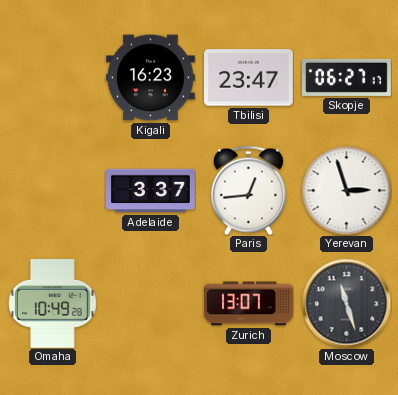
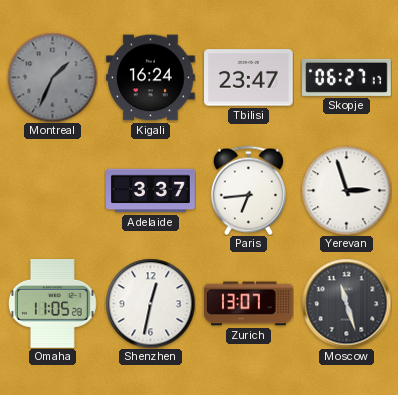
Montreal: none -> 1:34
Kigali: 16:23 -> 16:24
Paris: 12:44 -> 6:44
Omaha: 10:49 -> 11:05
Shenzhen: none -> 12:32
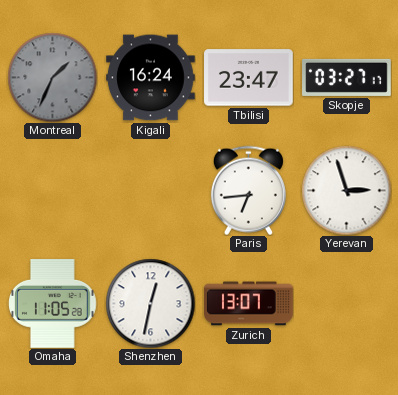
Skopje: 06:27 -> 03:27
Adelaide: 3:37 -> none
Moscow: 11:27 -> none
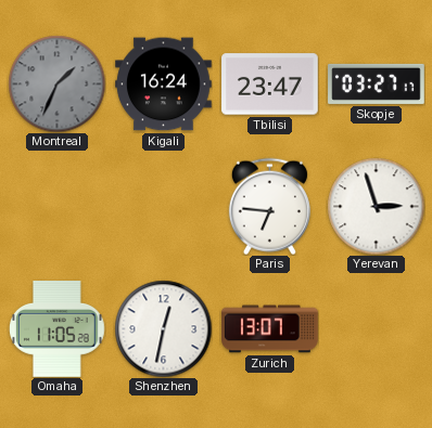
Paris: 6:44 -> 6:46
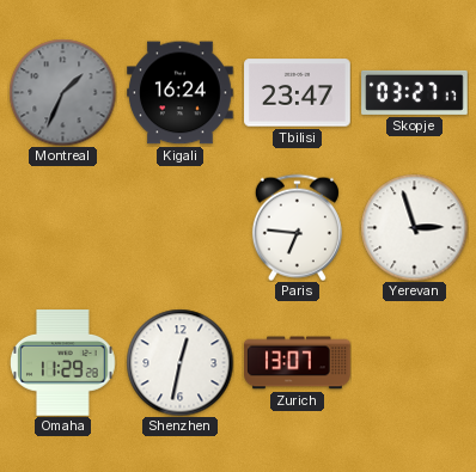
Omaha: 11:05 -> 11:29
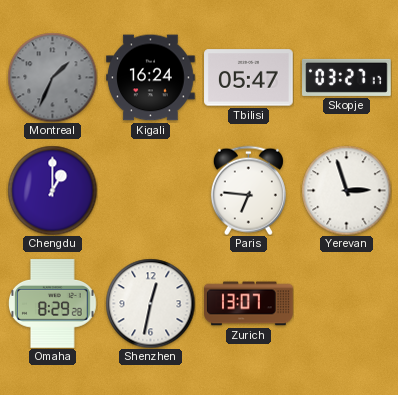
Tbilisi: 23:47 -> 05:47
Chengdu: none -> 1:00
Omaha: 11:29 -> 8:29
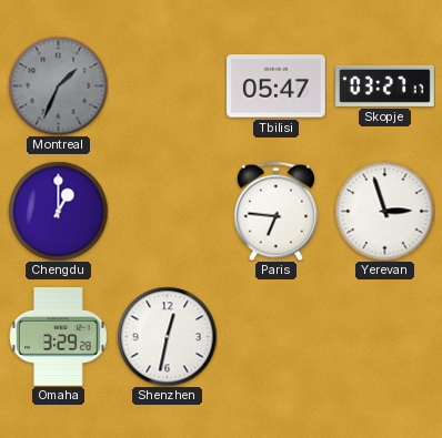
Kigali: 16:24 -> none
Omaha: 8:29 -> 3:29
Zurich: 13:07 -> none
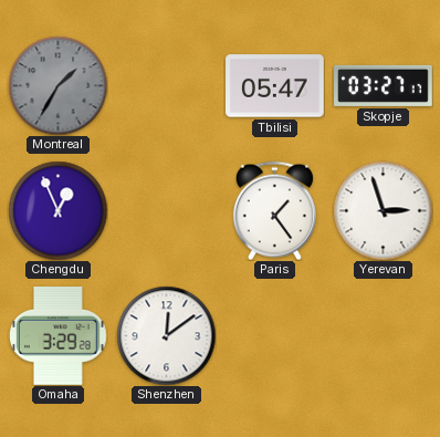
Montreal: 1:34 -> 1:35
Chengdu: 1:00 -> 12:56
Paris: 6:46 -> 1:24
Shenzhen: 12:32 -> 12:09
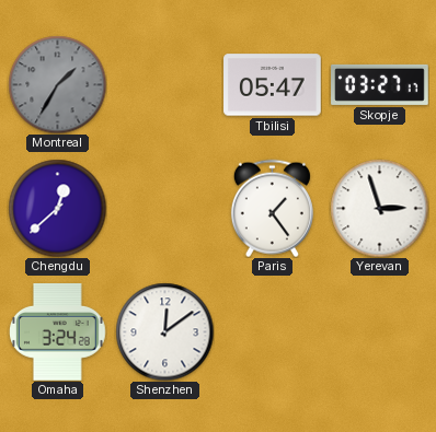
Chengdu: 12:56 -> 12:38
Omaha: 3:29 -> 3:24
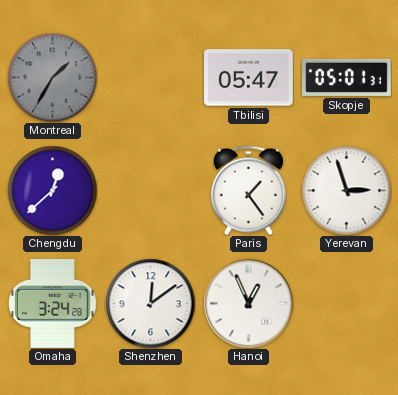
Skopje: 03:27 -> 05:01
Hanoi: none -> 12:56
